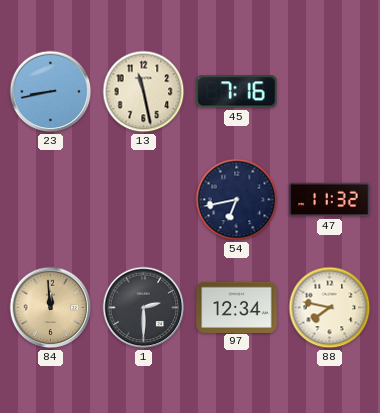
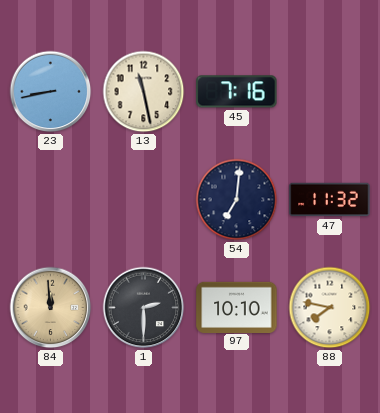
54: 6:43 -> 7:01
97: 12:34 -> 10:10
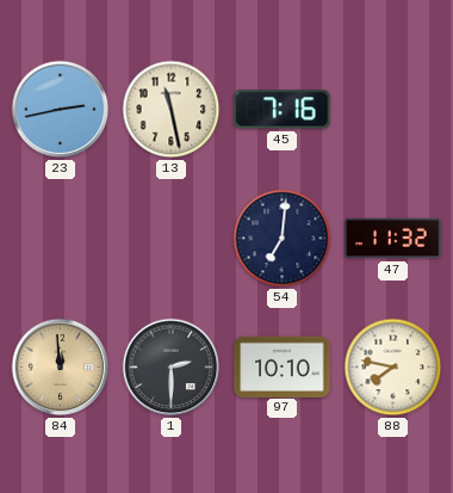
23: 8:43 -> 2:43
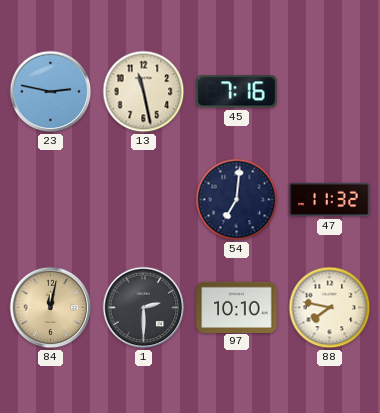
23: 2:43 -> 2:47
84: 11:59 -> 12:02
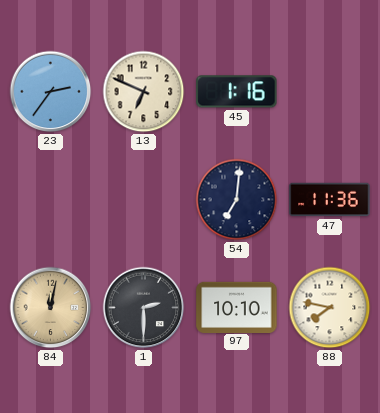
23: 2:47 -> 2:36
13: 11:28 -> 6:49
45: 7:16 -> 1:16
47: 11:32 -> 11:36
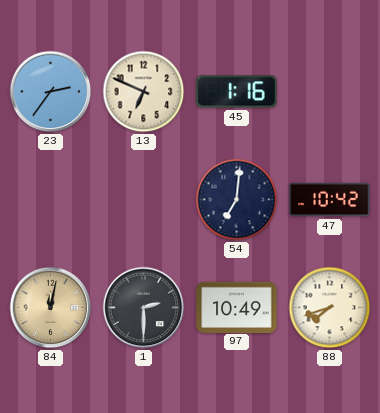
47: 11:36 -> 10:42
97: 10:10 -> 10:49
88: 7:47 -> 7:42
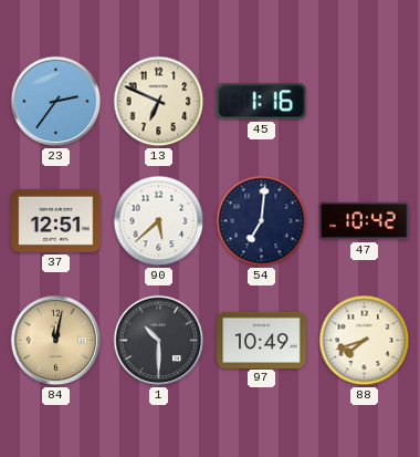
37: none -> 12:51
90: none -> 5:38
1: 2:30 -> 10:30
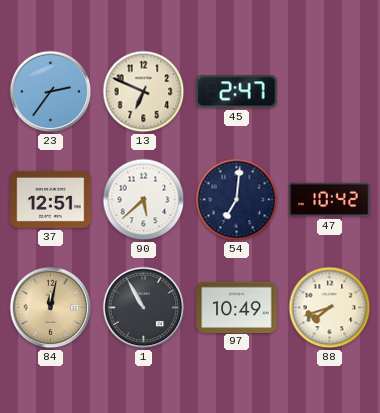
45: 1:16 -> 2:47
1: 10:30 -> 10:55
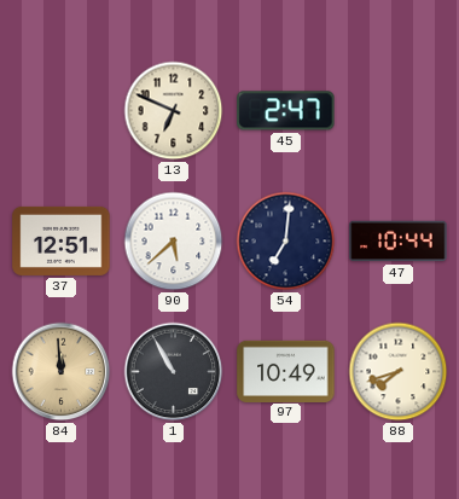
23: 2:36 -> none
47: 10:42 -> 10:44
84: 12:02 -> 11:59
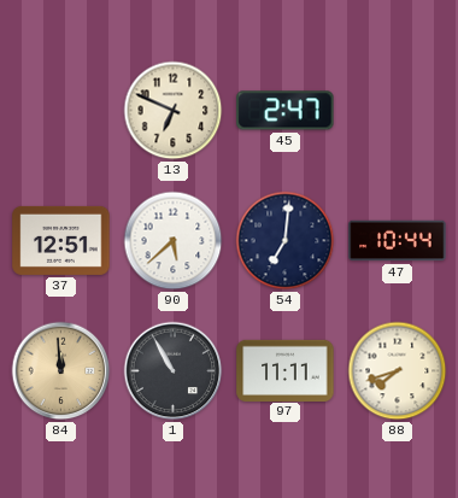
97: 10:49 -> 11:11
